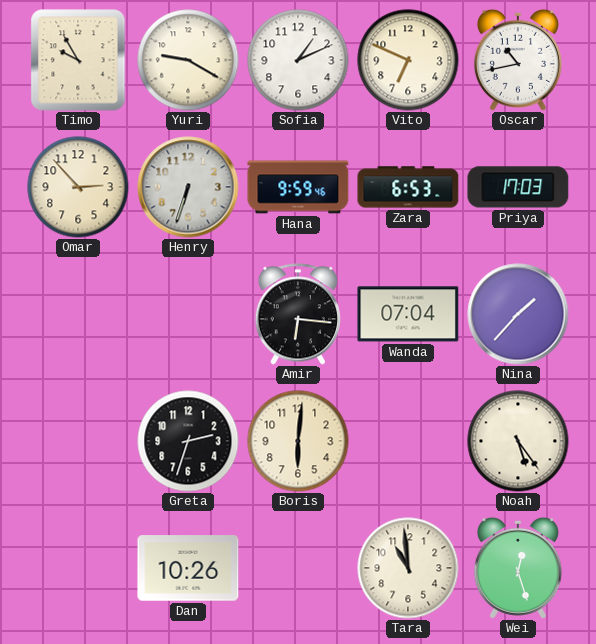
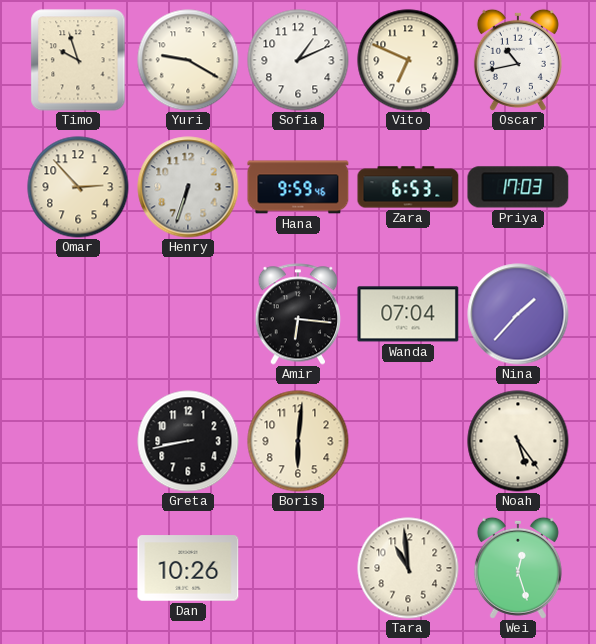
Timo: 9:55 -> 9:57
Greta: 2:33 -> 8:43
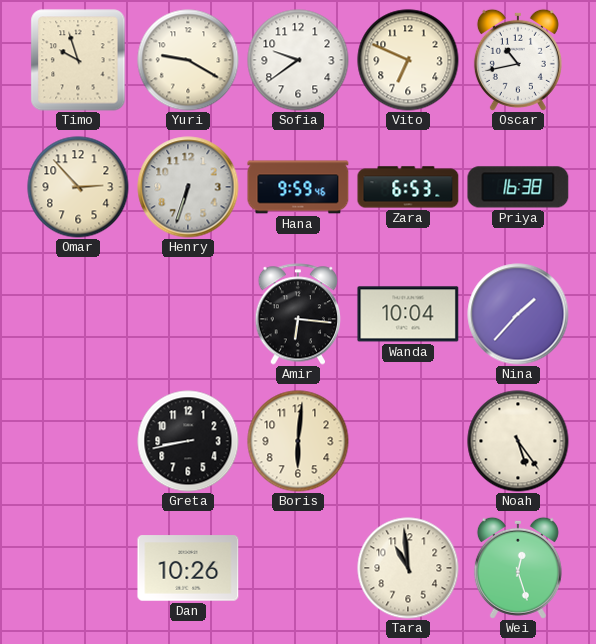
Sofia: 1:11 -> 9:39
Priya: 17:03 -> 16:38
Wanda: 07:04 -> 10:04
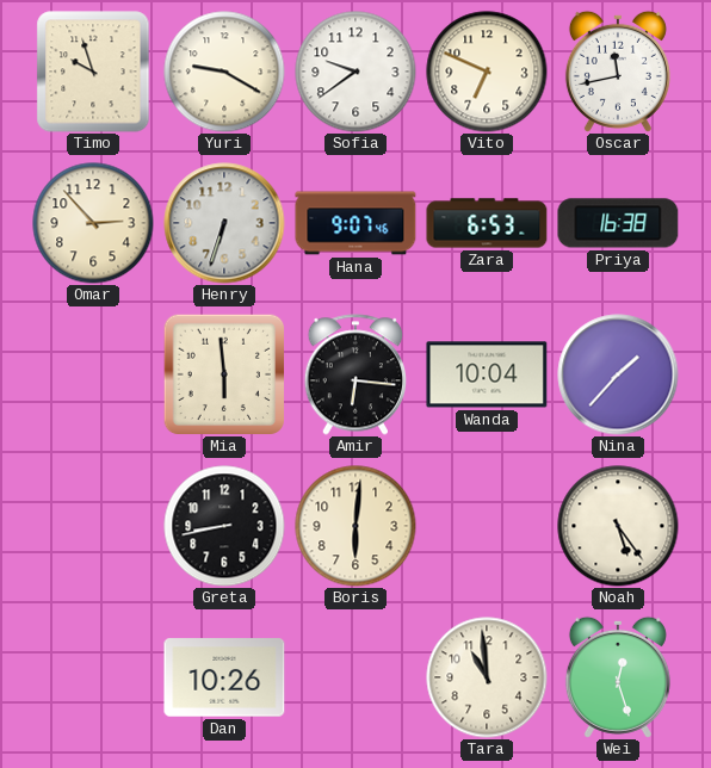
Oscar: 10:43 -> 11:43
Hana: 9:59 -> 9:07
Mia: none -> 5:59
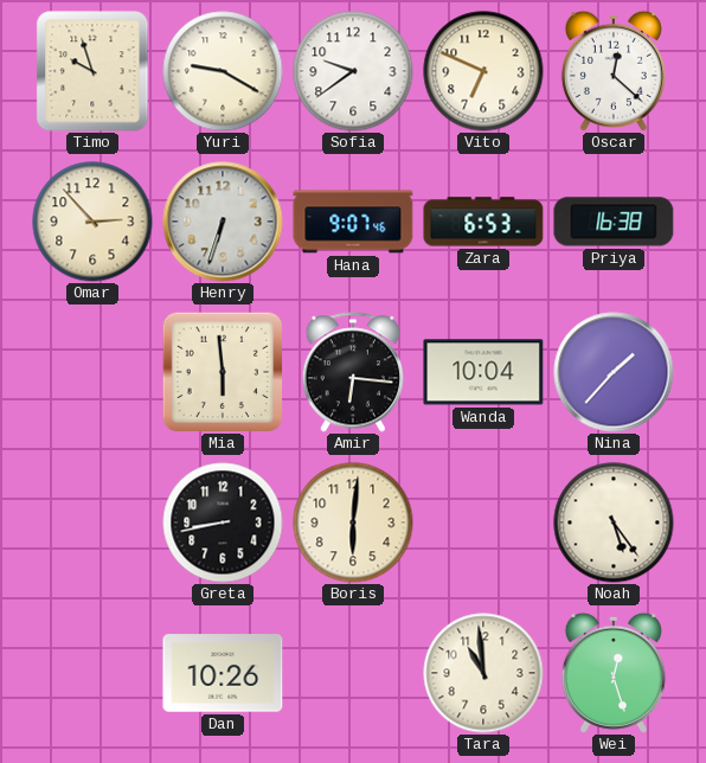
Oscar: 11:43 -> 12:22
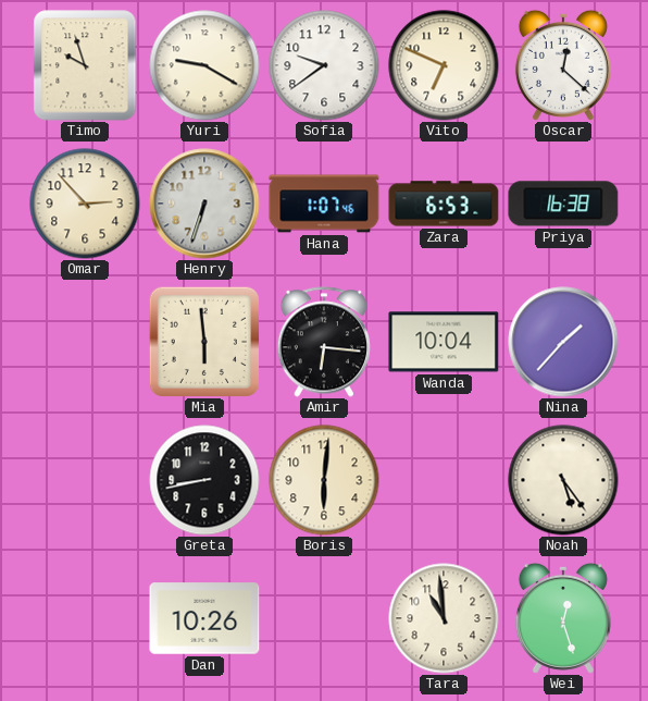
Hana: 9:07 -> 1:07
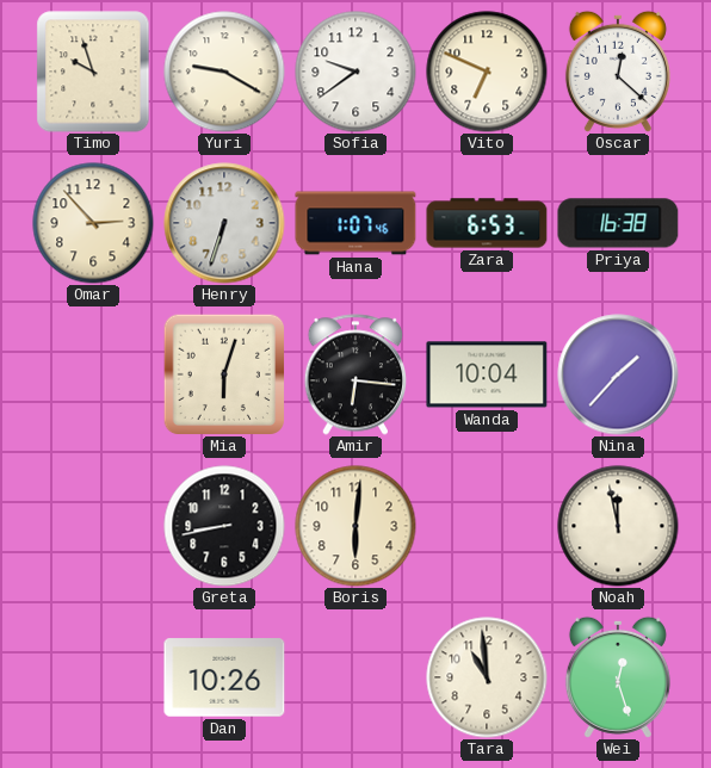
Mia: 5:59 -> 6:03
Noah: 5:24 -> 11:58
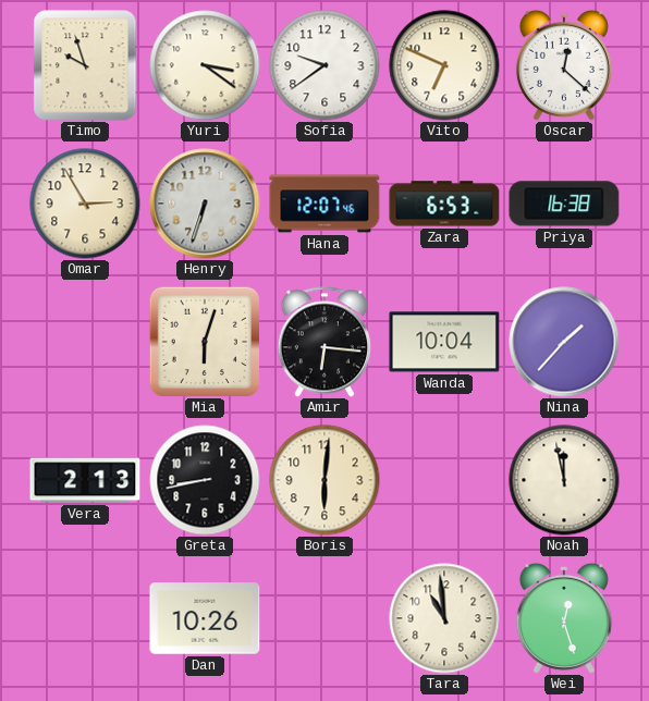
Yuri: 9:20 -> 3:21
Omar: 2:53 -> 2:55
Hana: 1:07 -> 12:07
Vera: none -> 2:13
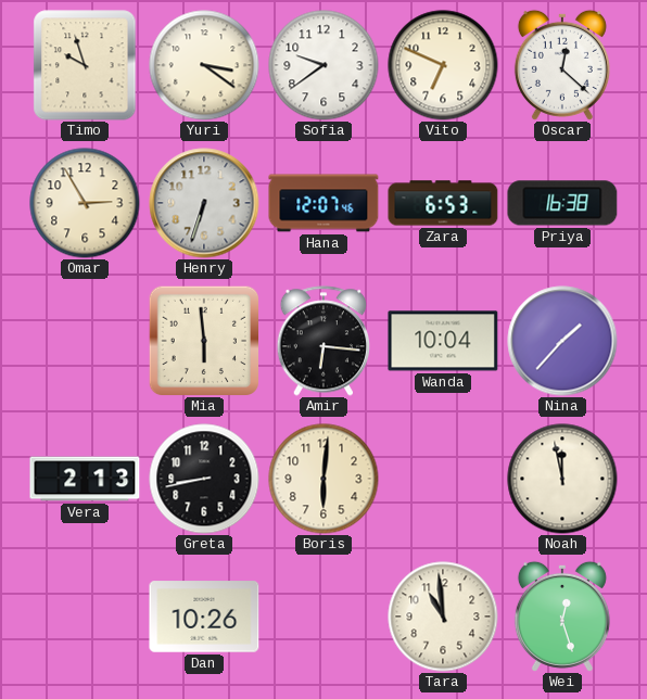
Mia: 6:03 -> 5:59
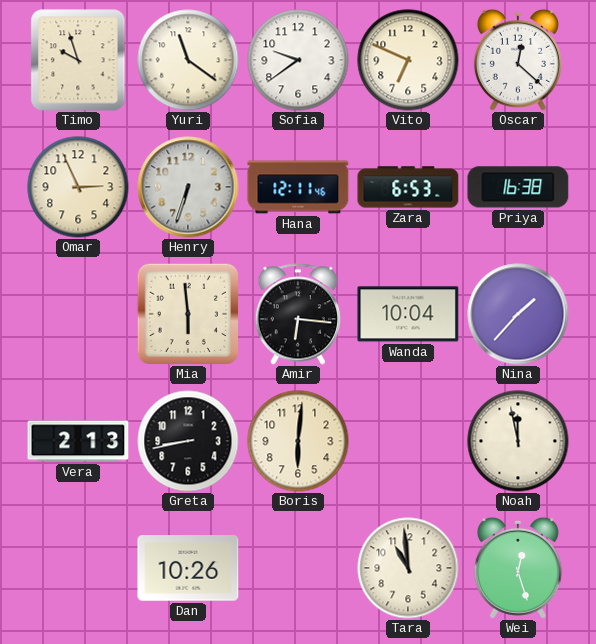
Yuri: 3:21 -> 11:21
Omar: 2:55 -> 2:56
Hana: 12:07 -> 12:11
